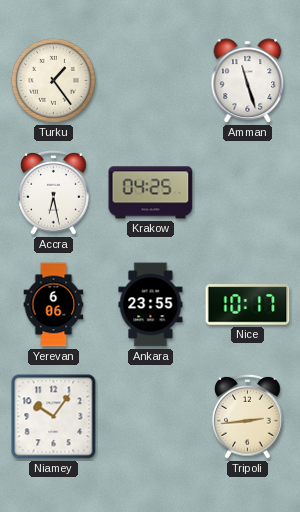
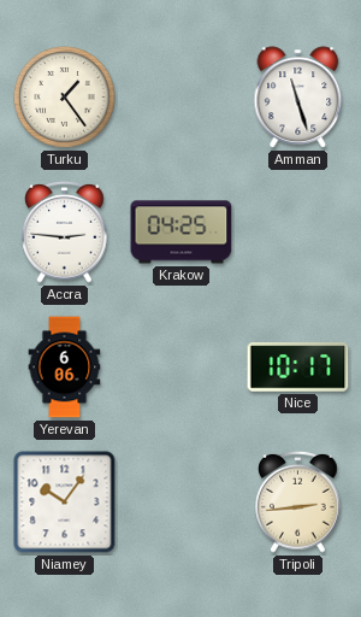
Accra: 6:28 -> 2:46
Ankara: 23:55 -> none
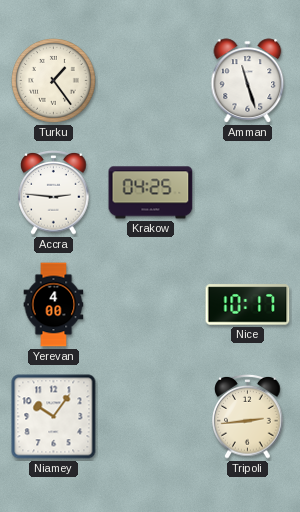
Yerevan: 6:06 -> 4:00
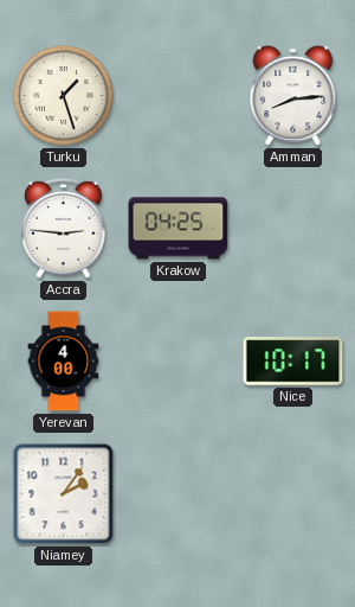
Turku: 1:24 -> 1:27
Amman: 11:27 -> 8:14
Niamey: 10:06 -> 2:06
Tripoli: 2:44 -> none
